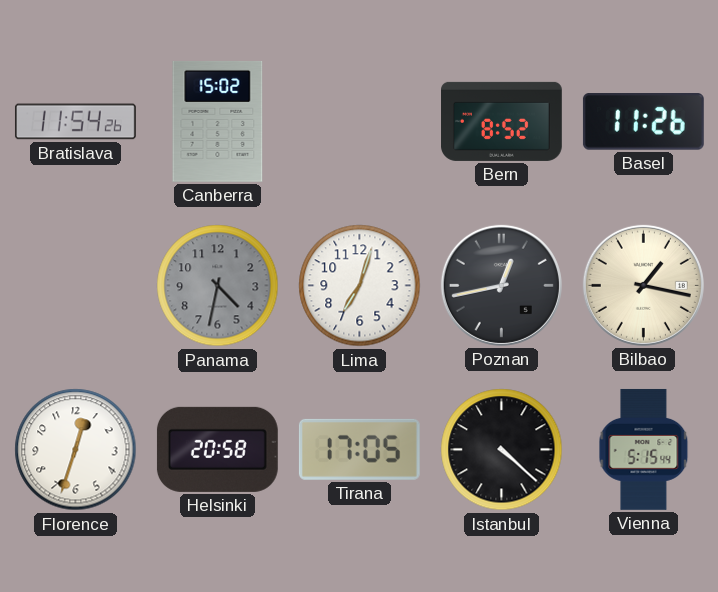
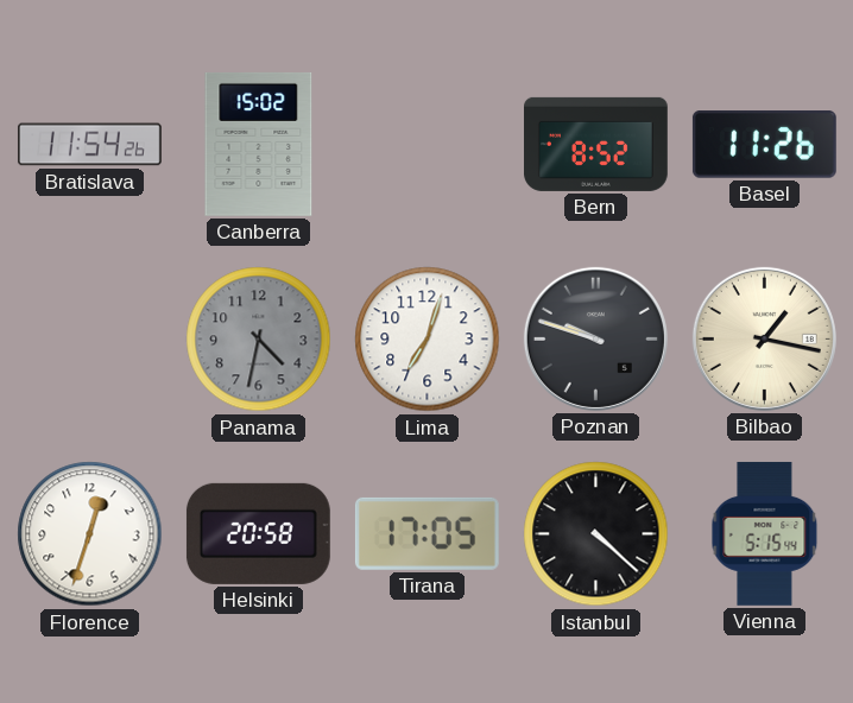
Poznan: 12:43 -> 9:48
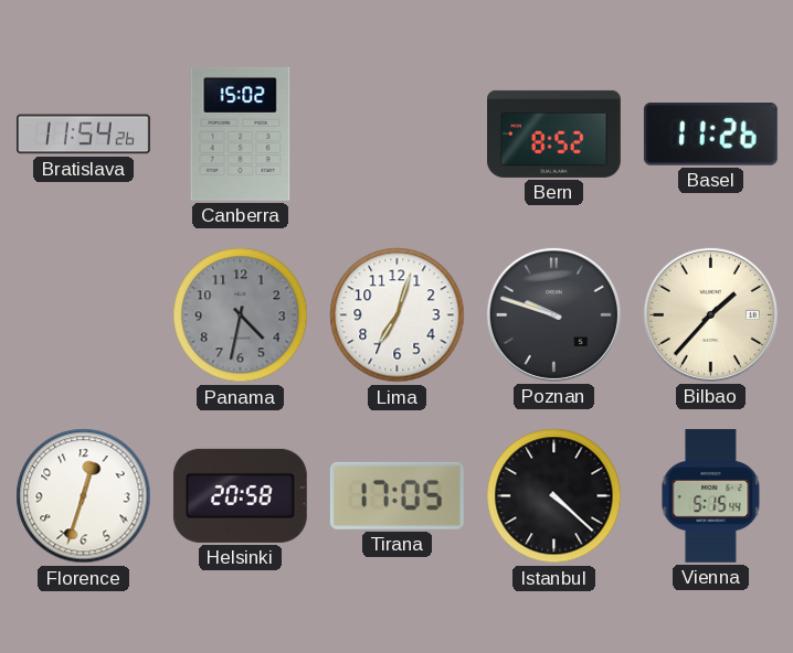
Bilbao: 1:17 -> 1:37
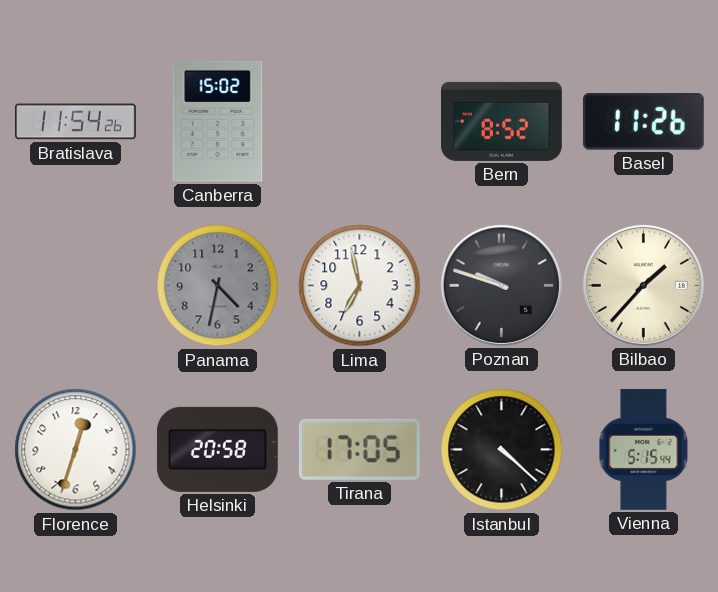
Lima: 7:03 -> 6:58
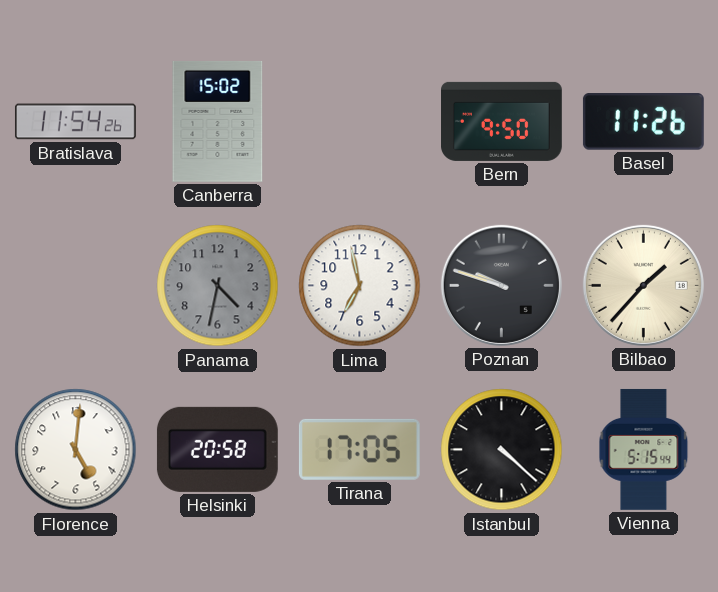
Bern: 8:52 -> 9:50
Florence: 12:33 -> 5:01
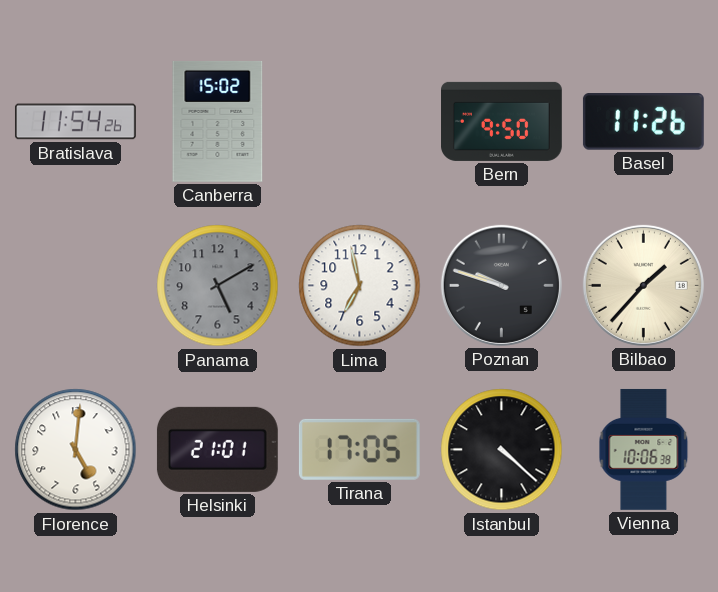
Panama: 4:32 -> 5:10
Helsinki: 20:58 -> 21:01
Vienna: 5:15 -> 10:06
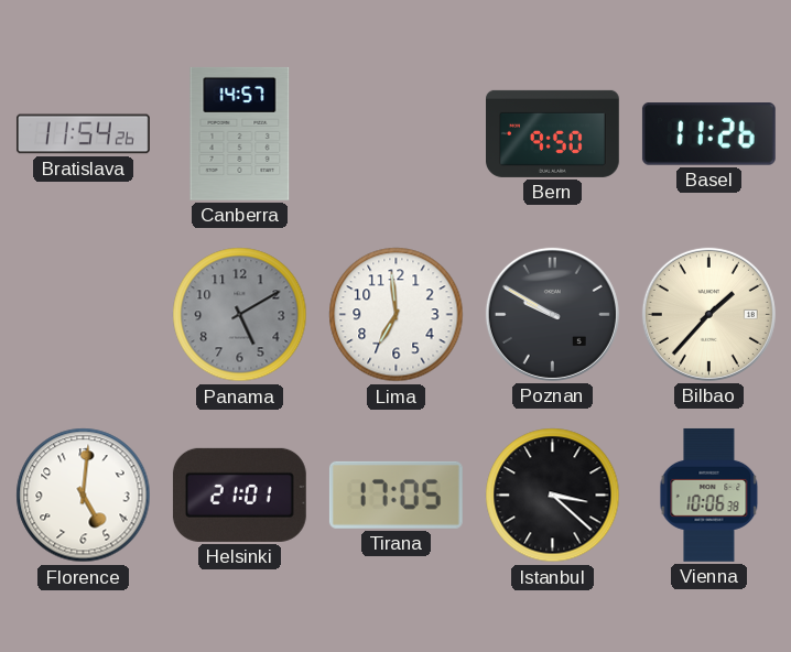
Canberra: 15:02 -> 14:57
Lima: 6:58 -> 6:59
Poznan: 9:48 -> 9:50
Istanbul: 4:22 -> 3:22
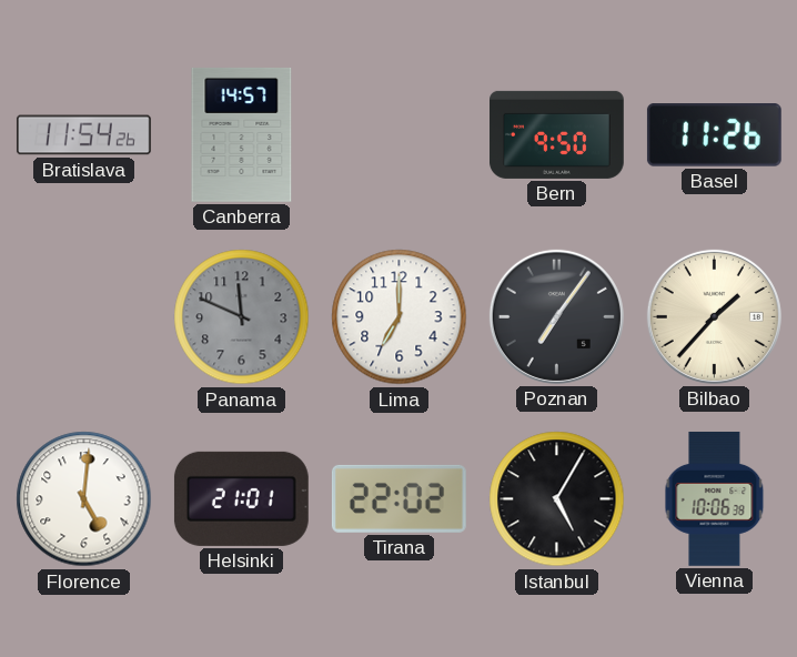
Panama: 5:10 -> 11:49
Lima: 6:59 -> 7:00
Poznan: 9:50 -> 7:06
Tirana: 17:05 -> 22:02
Istanbul: 3:22 -> 5:05
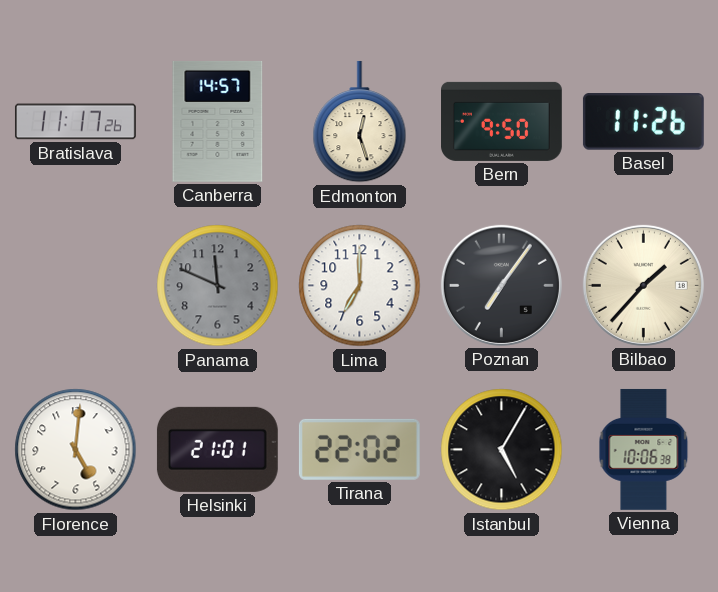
Bratislava: 11:54 -> 11:17
Edmonton: none -> 12:27
